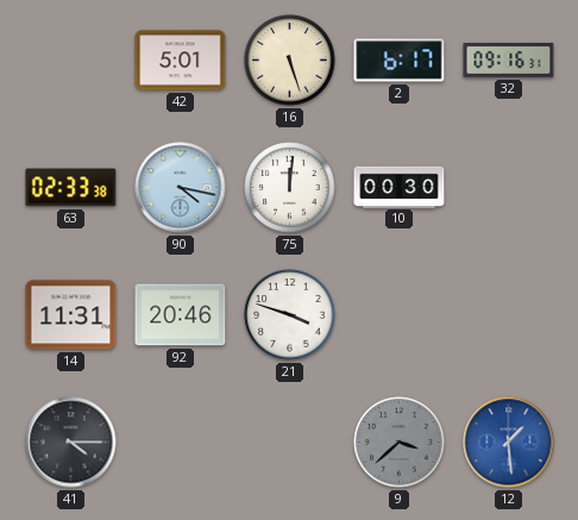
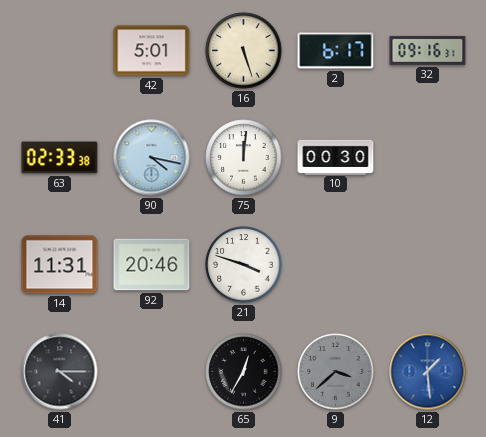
65: none -> 12:35
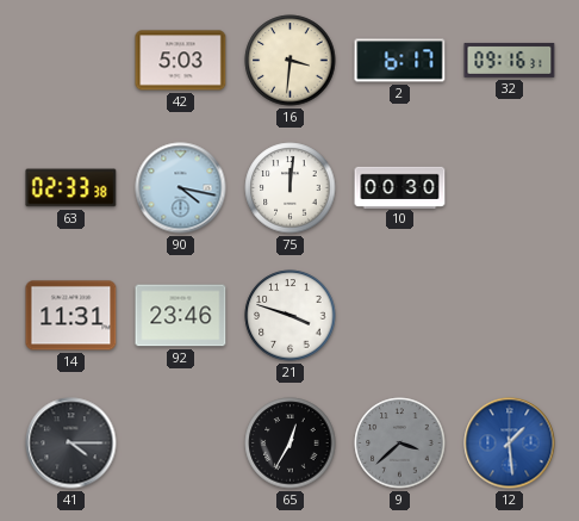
42: 5:01 -> 5:03
16: 5:27 -> 3:31
92: 20:46 -> 23:46
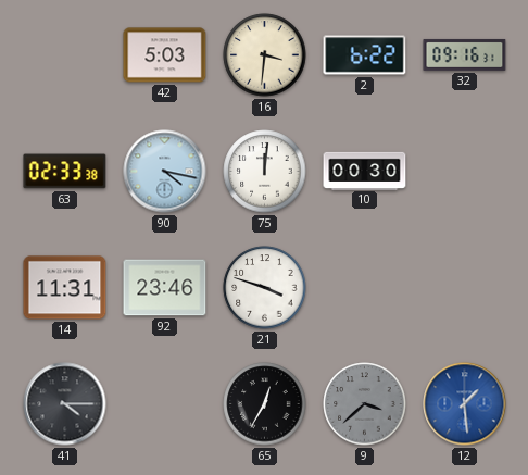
2: 6:17 -> 6:22
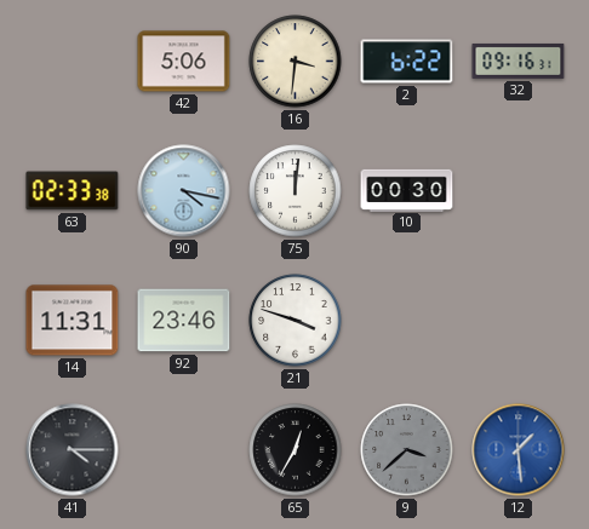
42: 5:03 -> 5:06
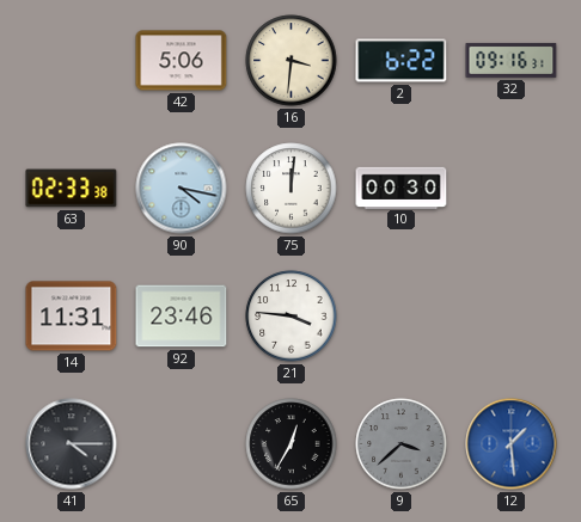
21: 3:48 -> 3:46
